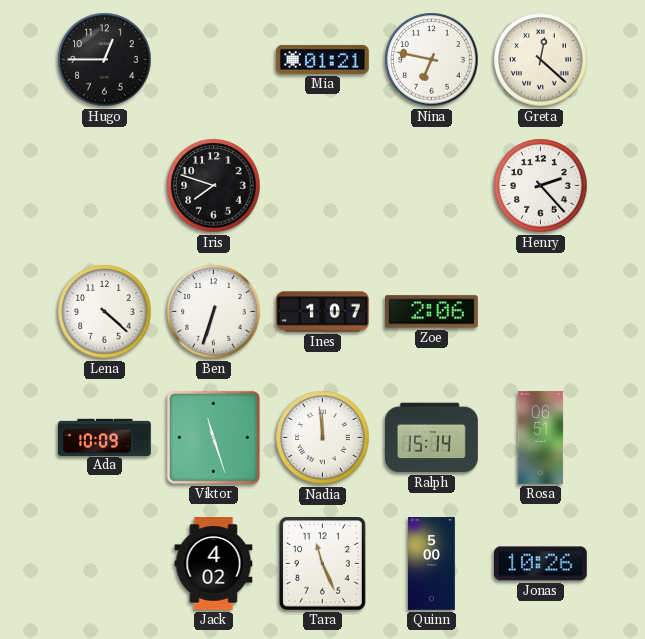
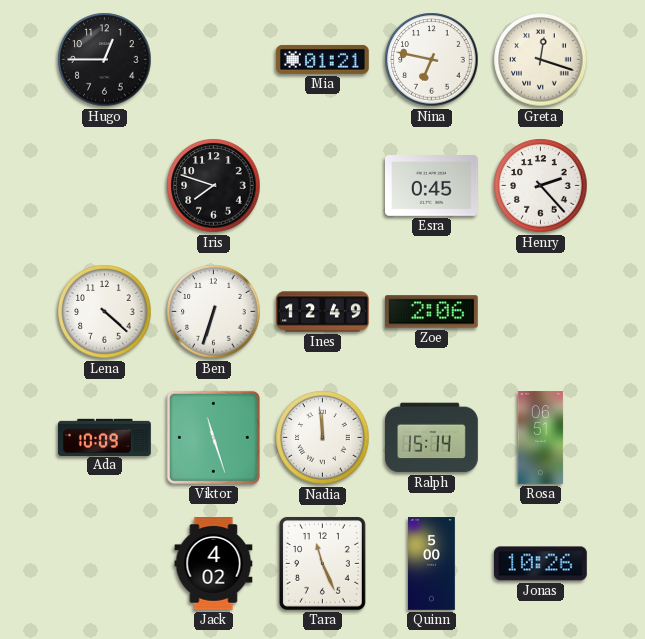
Greta: 12:22 -> 12:18
Esra: none -> 0:45
Ines: 1:07 -> 12:49
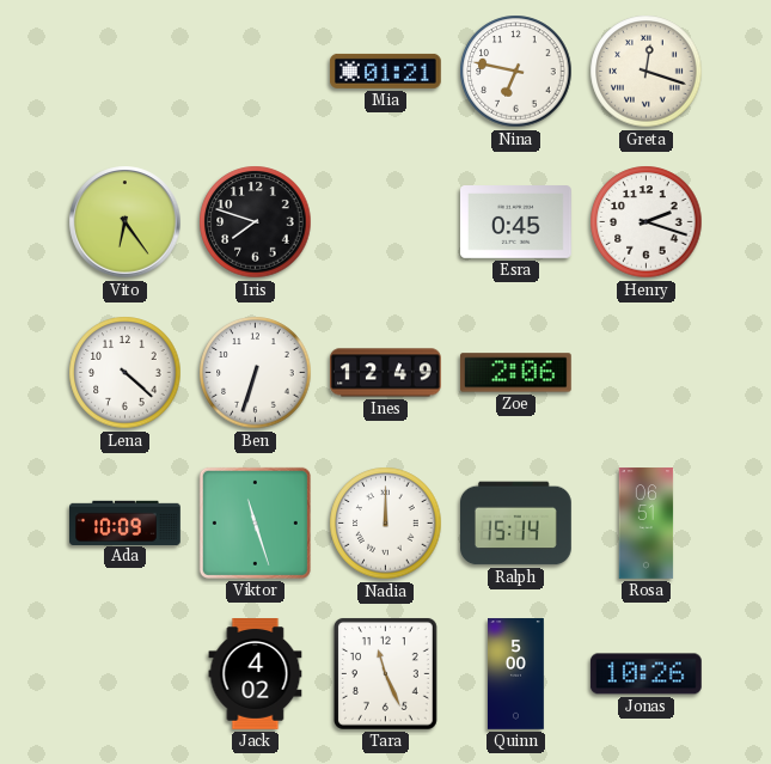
Hugo: 12:45 -> none
Vito: none -> 6:24
Henry: 2:23 -> 2:18
Nadia: 11:59 -> 12:00
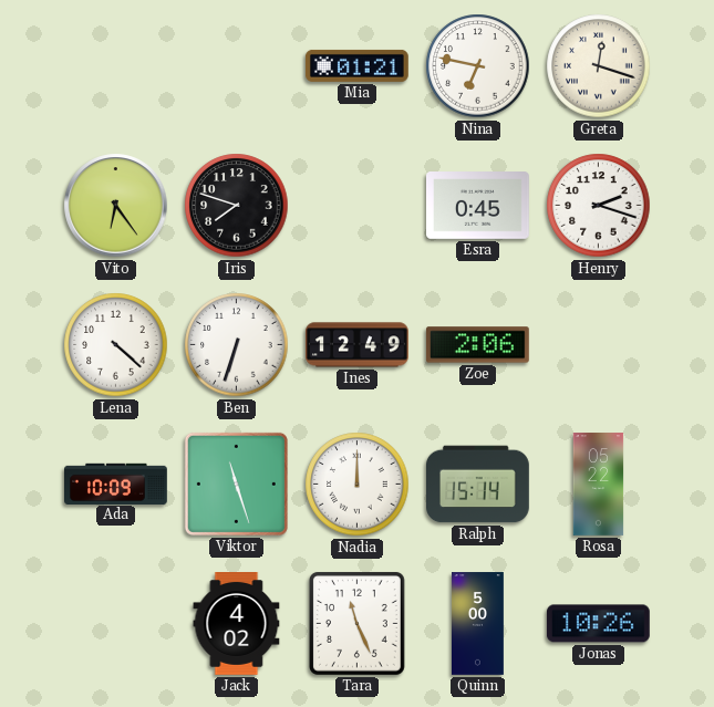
Rosa: 06:51 -> 05:22
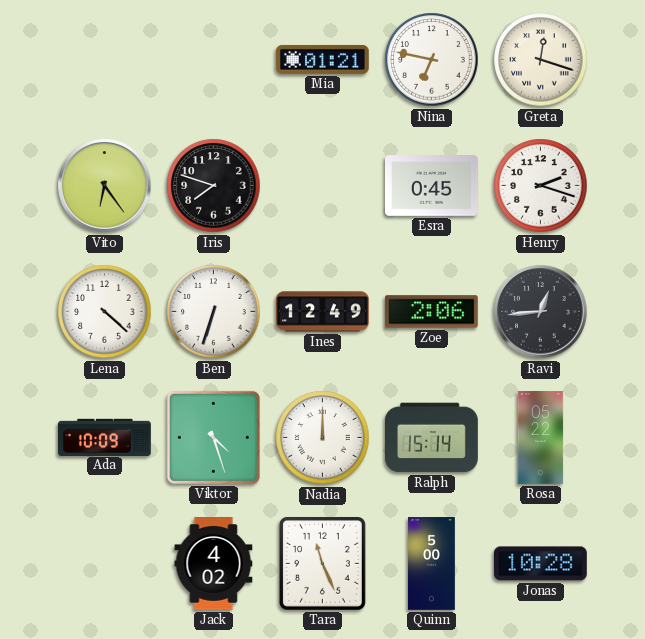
Ravi: none -> 12:44
Viktor: 11:27 -> 4:27
Jonas: 10:26 -> 10:28
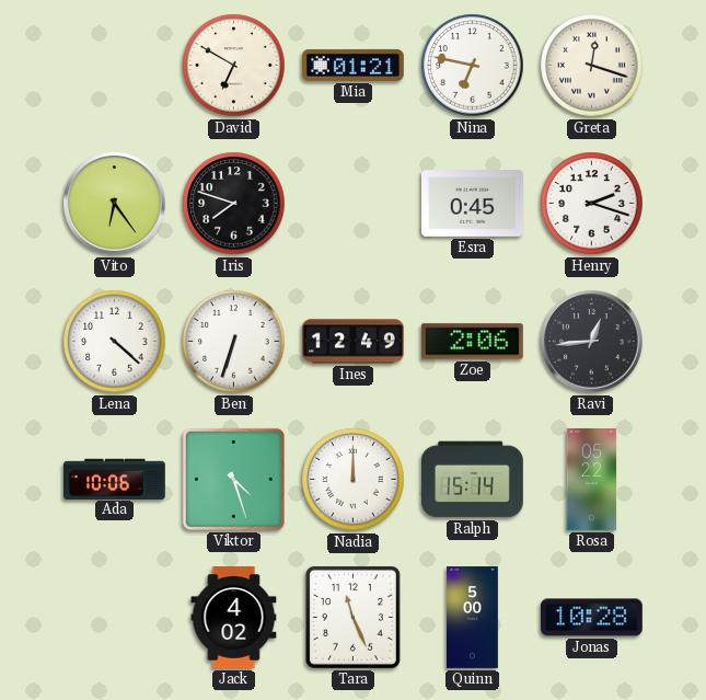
David: none -> 6:50
Ada: 10:09 -> 10:06
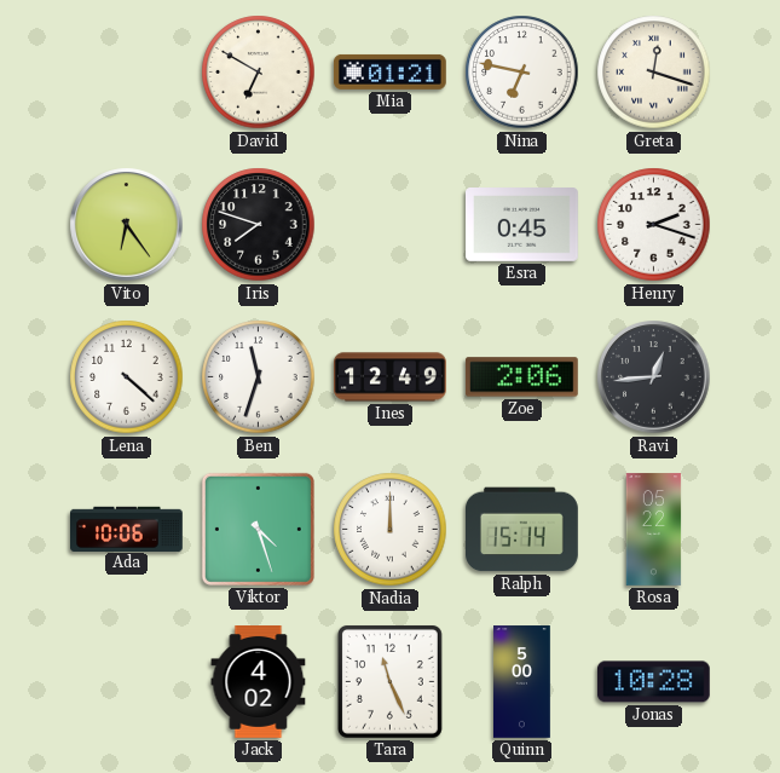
Ben: 6:33 -> 11:33
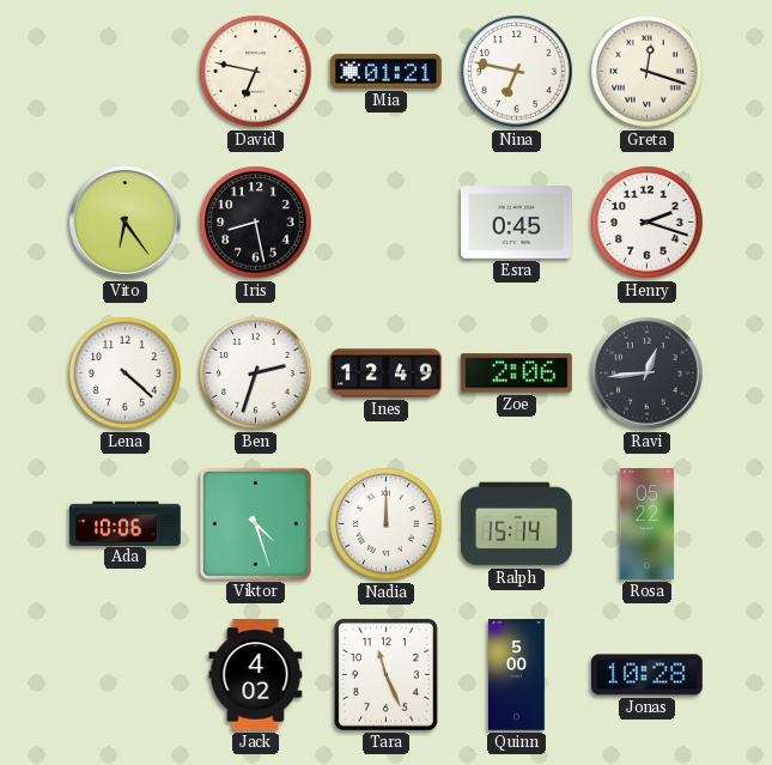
David: 6:50 -> 6:47
Iris: 7:48 -> 8:28
Ben: 11:33 -> 2:33
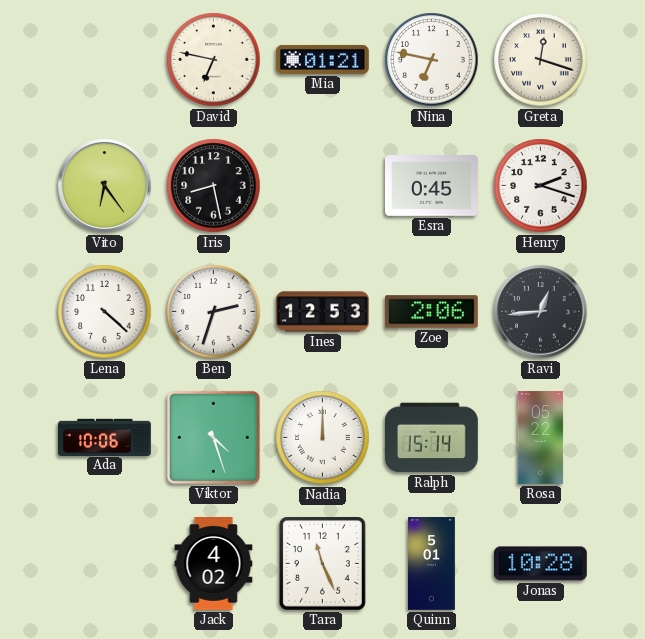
Ines: 12:49 -> 12:53
Quinn: 5:00 -> 5:01
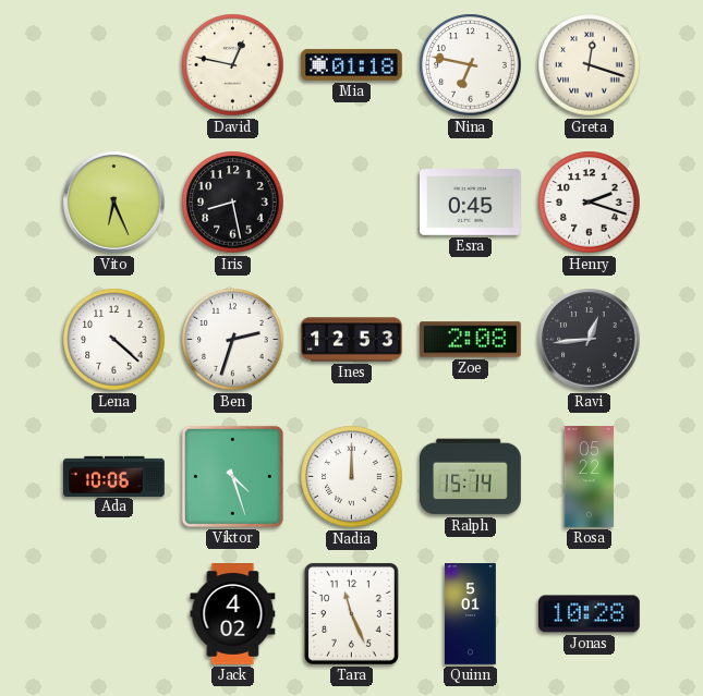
David: 6:47 -> 12:47
Mia: 01:21 -> 01:18
Vito: 6:24 -> 6:26
Zoe: 2:06 -> 2:08
